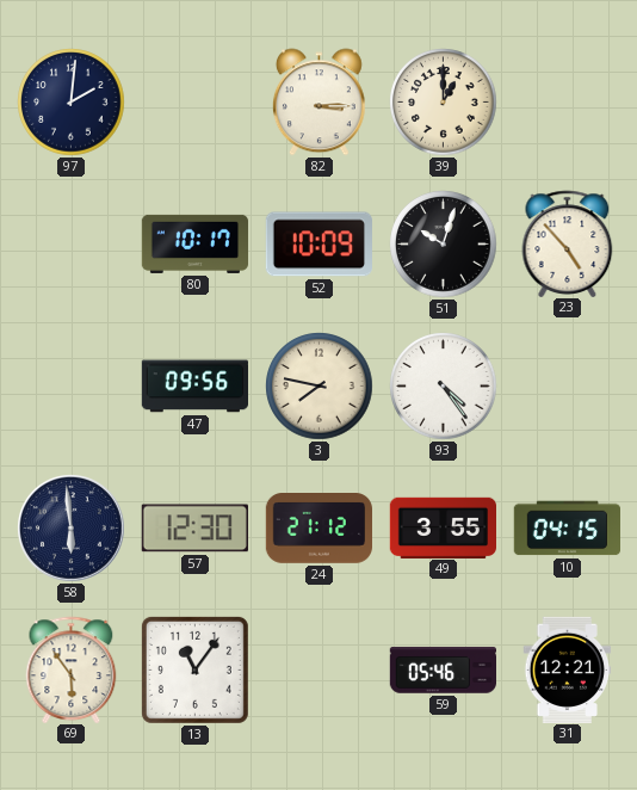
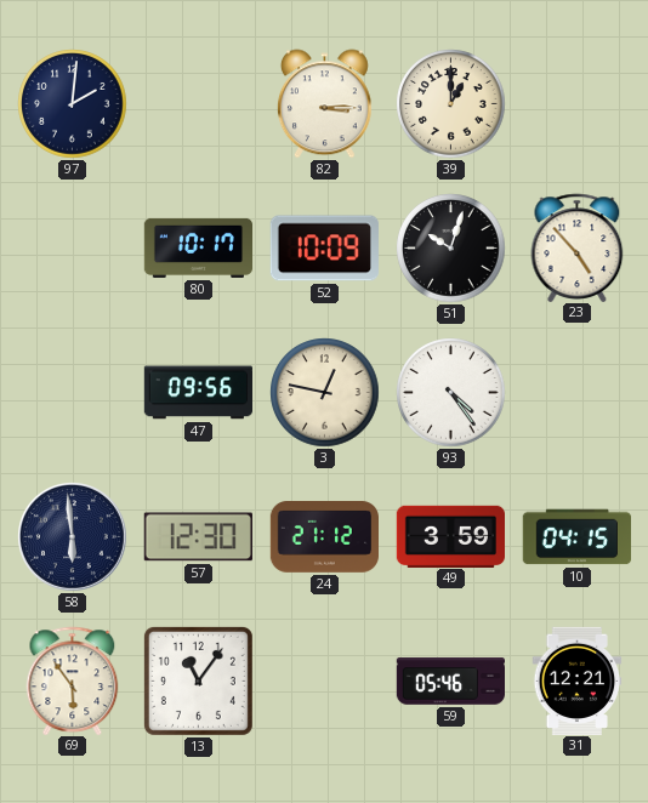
3: 7:47 -> 12:47
49: 3:55 -> 3:59
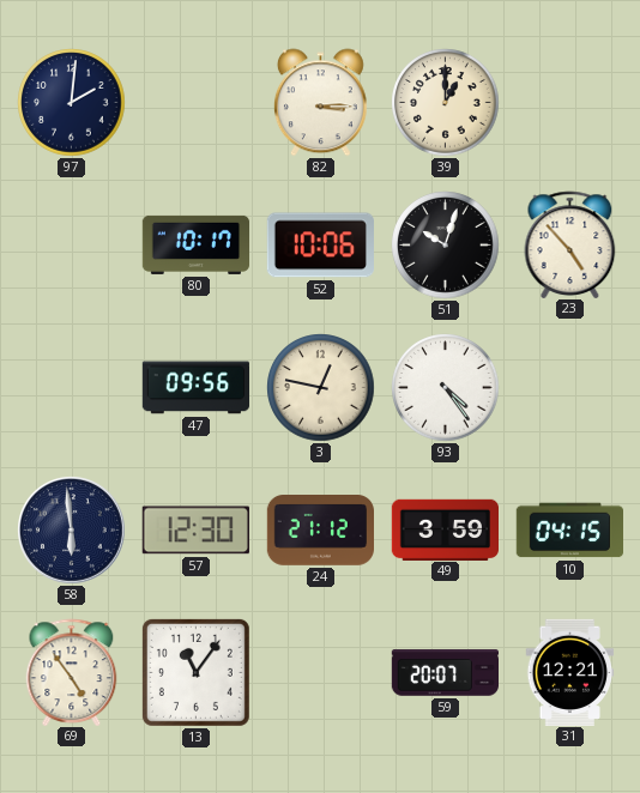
52: 10:09 -> 10:06
69: 5:54 -> 4:54
59: 05:46 -> 20:07
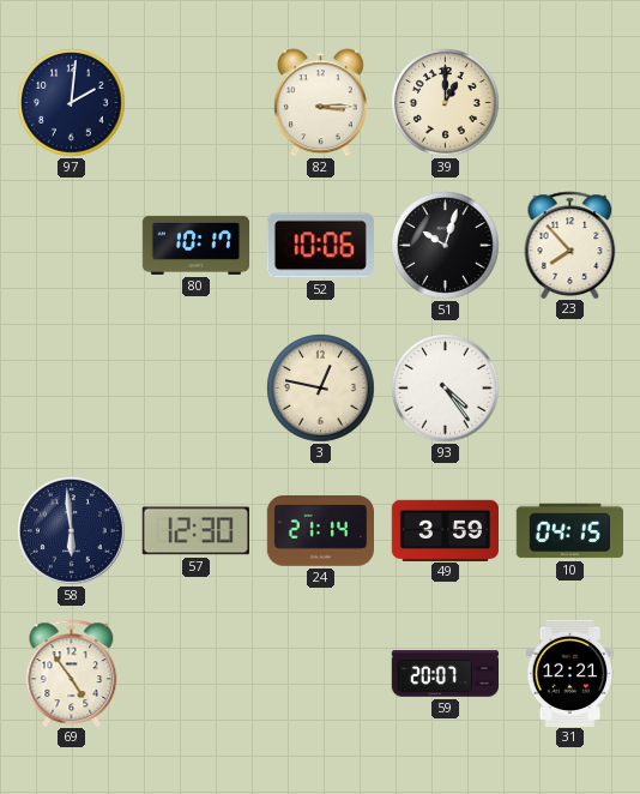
23: 4:53 -> 7:53
47: 09:56 -> none
24: 21:12 -> 21:14
13: 11:06 -> none
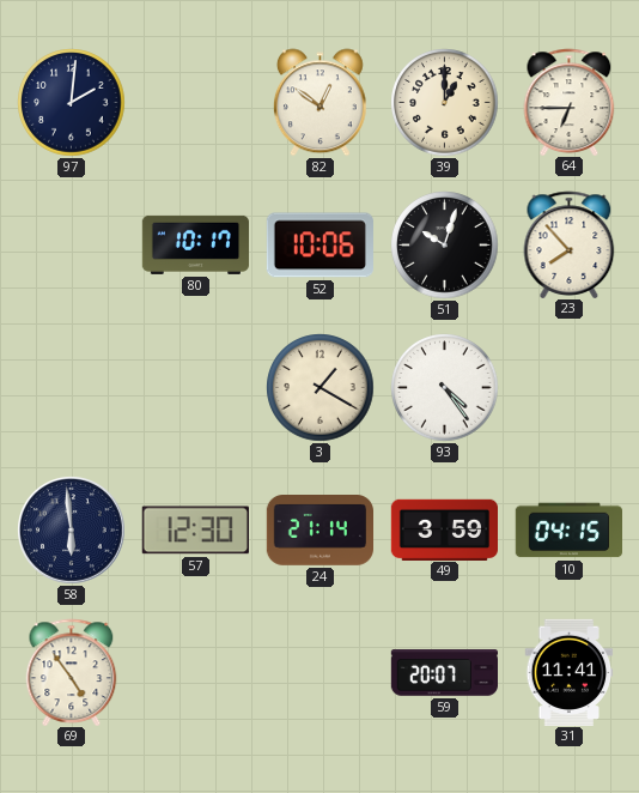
82: 3:15 -> 12:51
64: none -> 6:45
3: 12:47 -> 1:20
31: 12:21 -> 11:41
